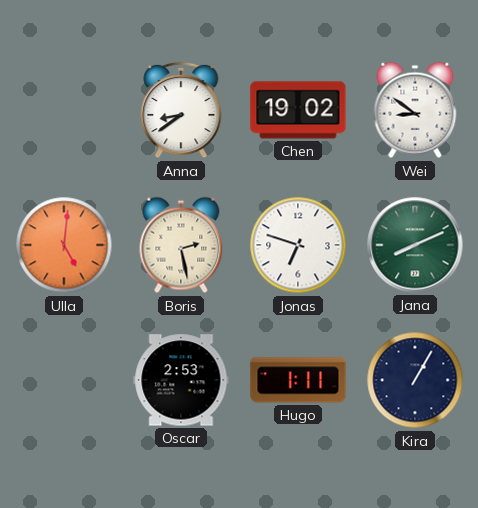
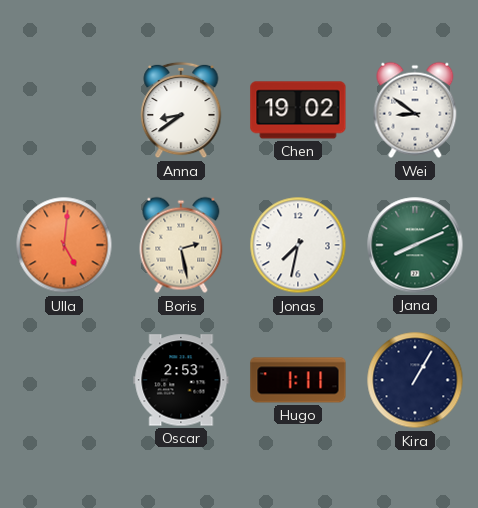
Jonas: 6:48 -> 7:32
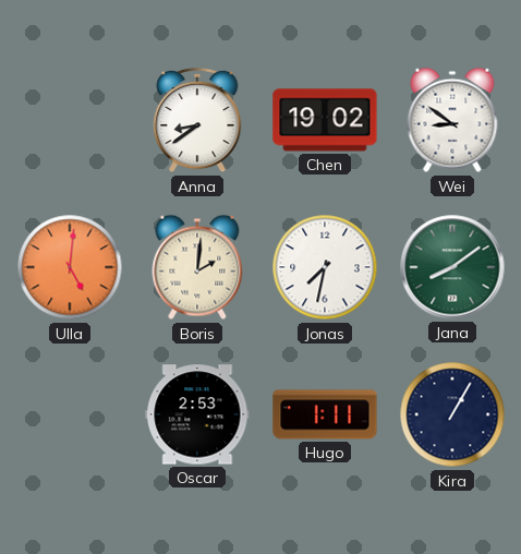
Boris: 2:28 -> 2:01
Jana: 8:11 -> 8:09
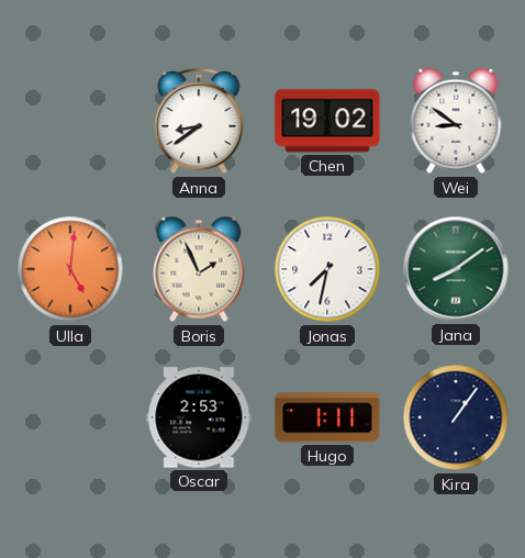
Boris: 2:01 -> 1:56
Kira: 1:05 -> 1:06
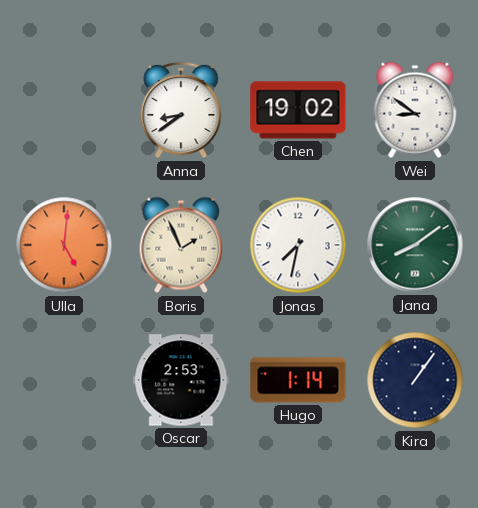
Hugo: 1:11 -> 1:14
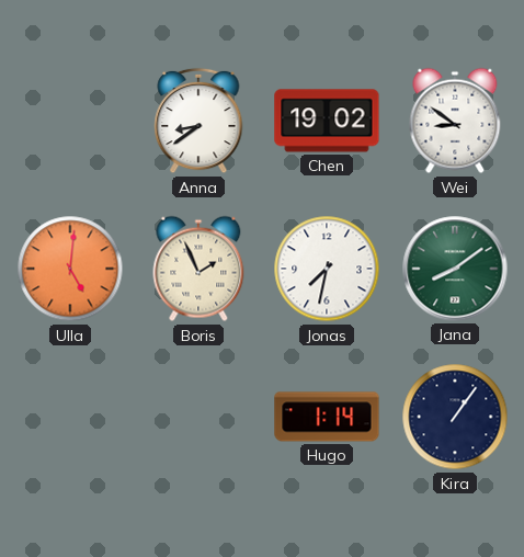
Oscar: 2:53 -> none
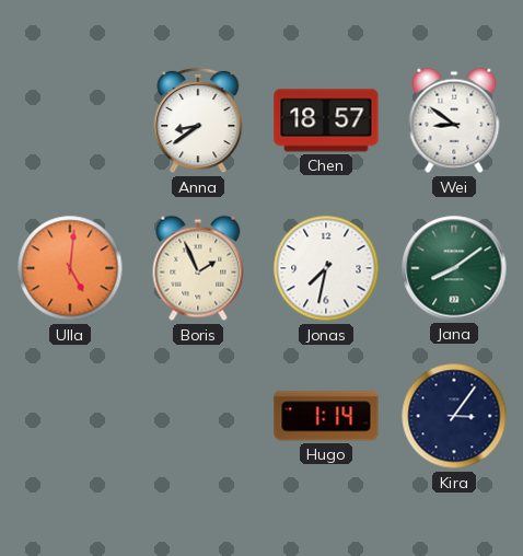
Chen: 19:02 -> 18:57
Kira: 1:06 -> 3:06
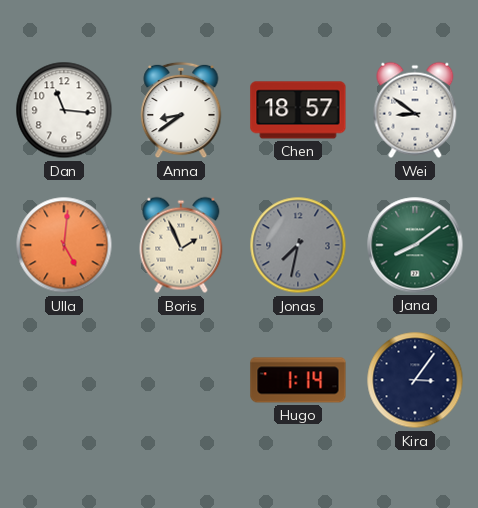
Dan: none -> 11:16
Jonas dial: white -> grey
